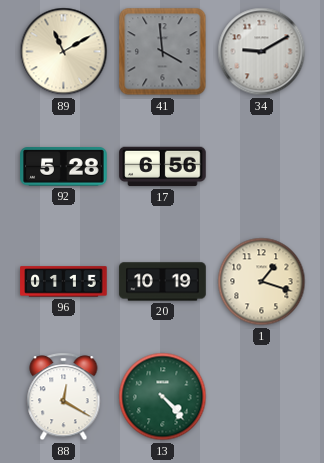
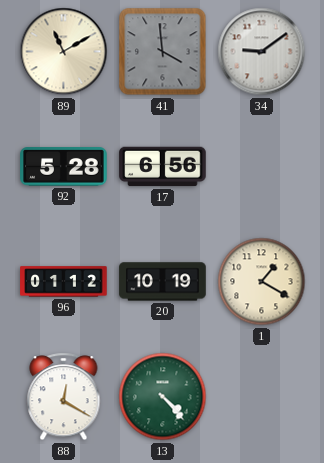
34: 9:10 -> 9:09
96: 01:15 -> 01:12
1: 1:18 -> 1:20
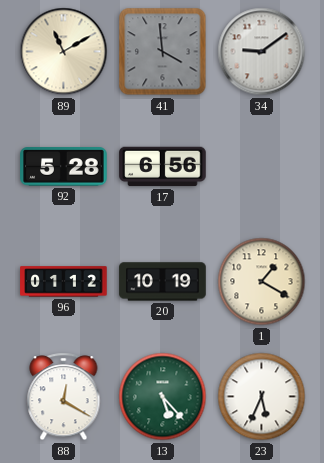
13: 4:23 -> 5:23
23: none -> 5:34
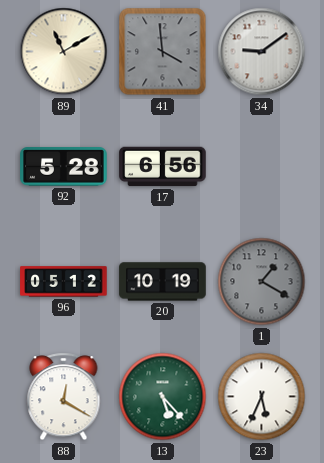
96: 01:12 -> 05:12
1 dial: cream -> grey
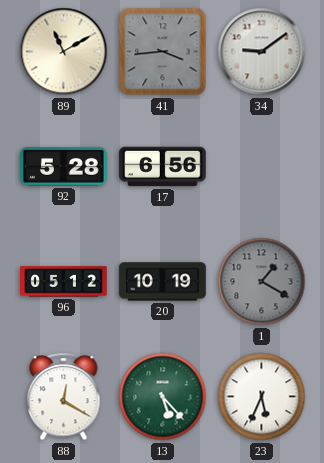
41: 3:59 -> 3:44
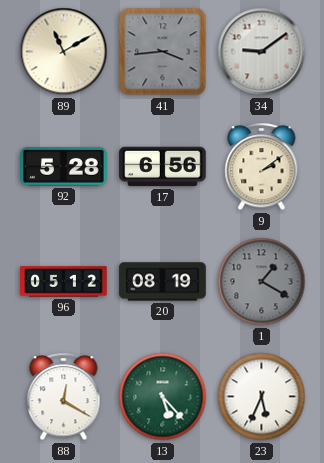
9: none -> 2:09
20: 10:19 -> 08:19
